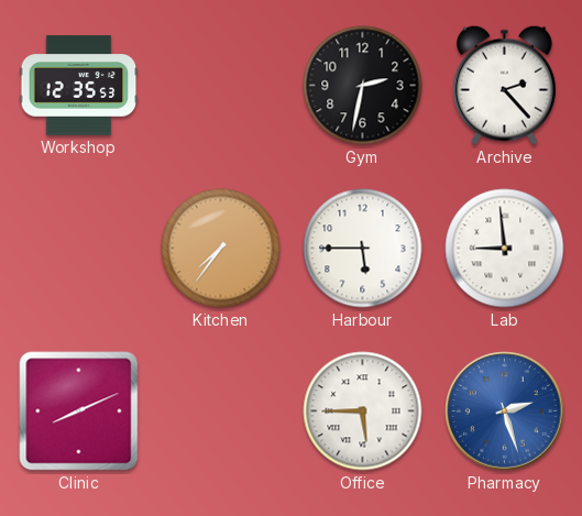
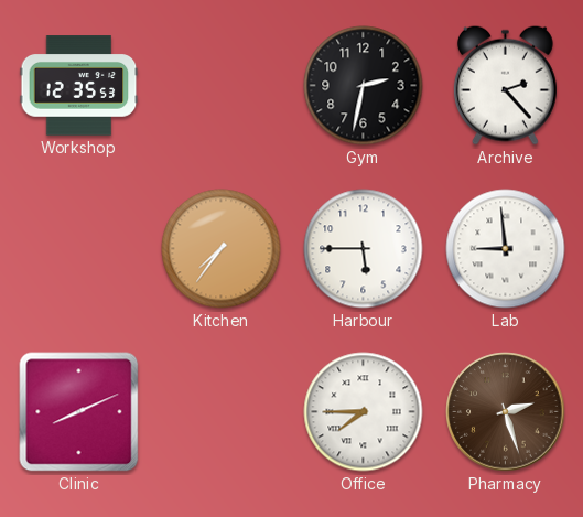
Office: 5:45 -> 7:45
Pharmacy dial: blue -> brown
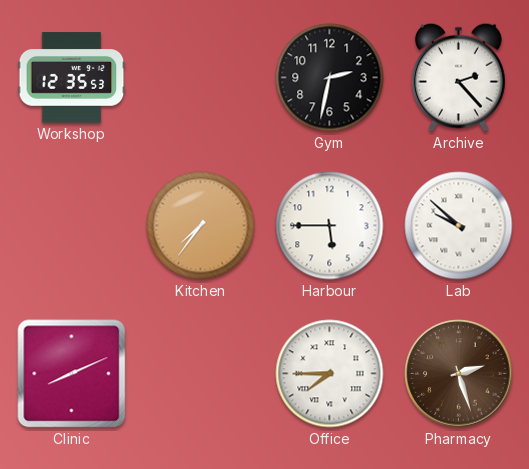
Lab: 8:59 -> 9:52
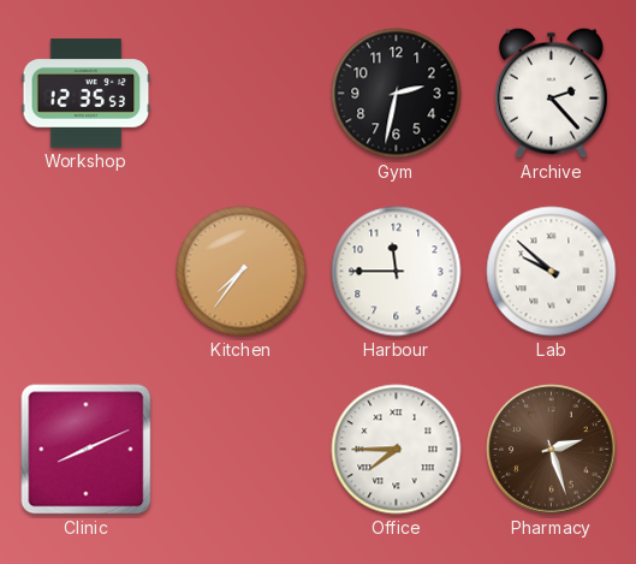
Harbour: 5:45 -> 11:45
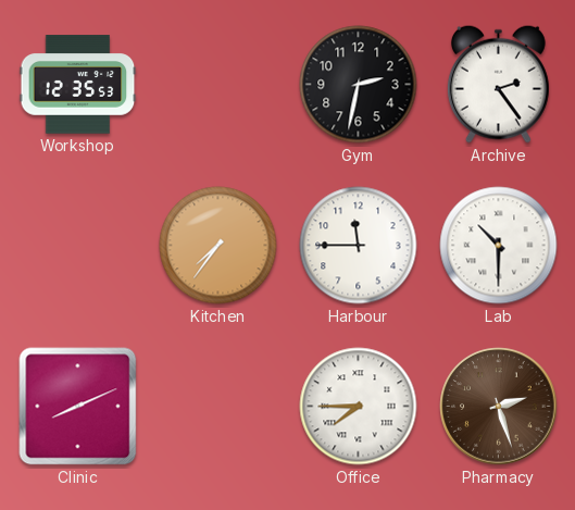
Archive: 2:23 -> 2:24
Lab: 9:52 -> 10:30
